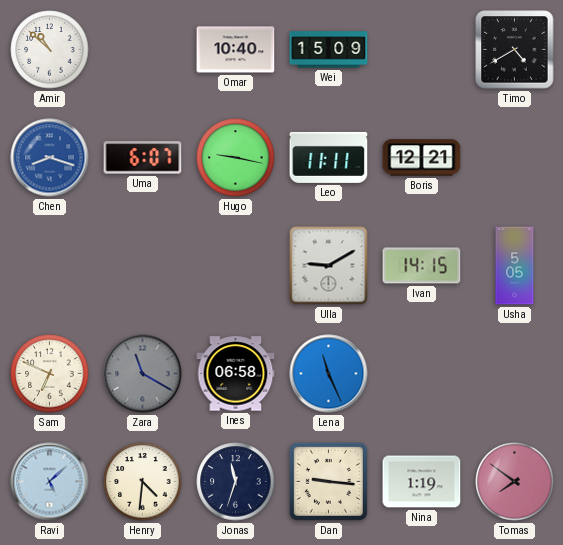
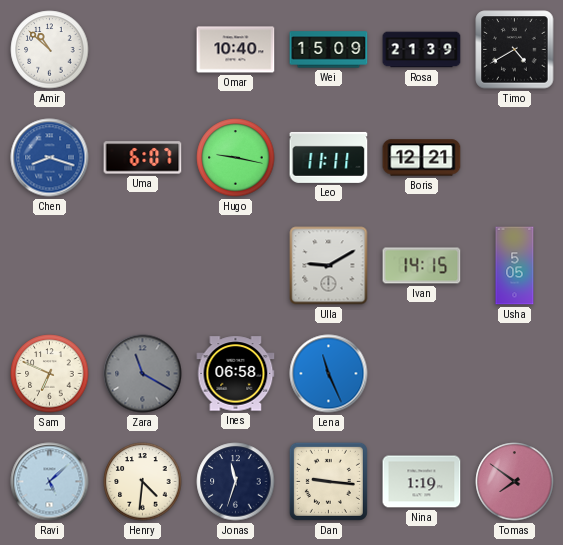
Rosa: none -> 21:39
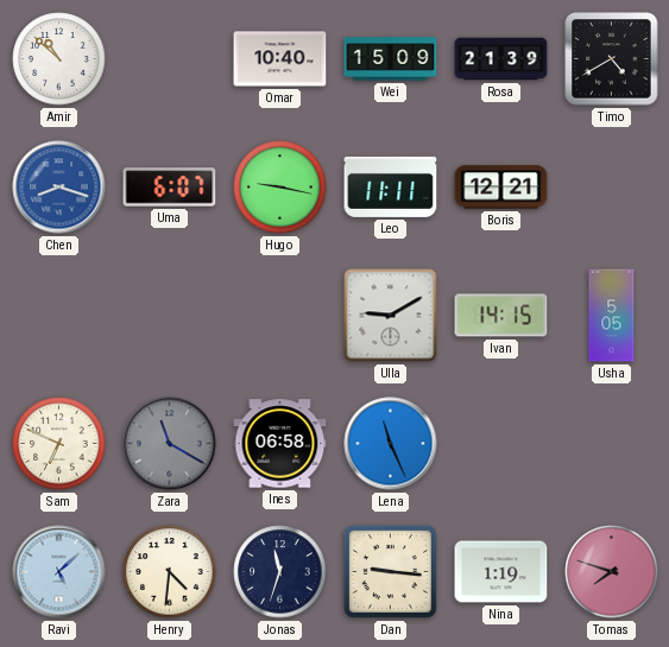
Tomas: 7:51 -> 7:48
